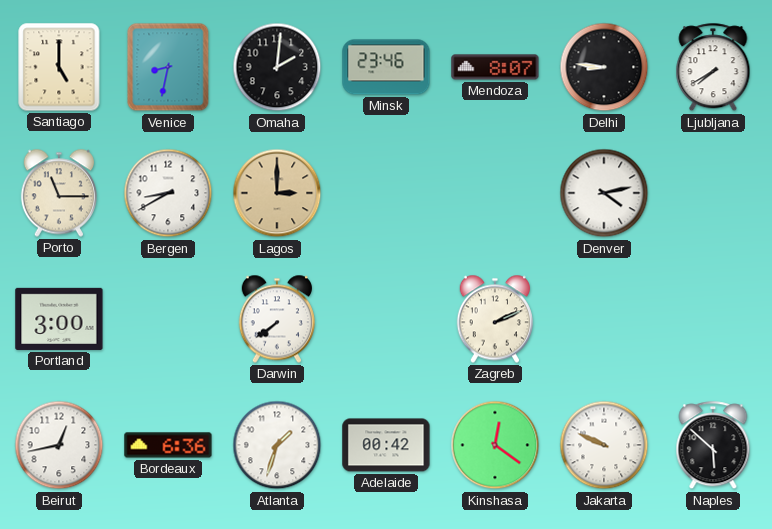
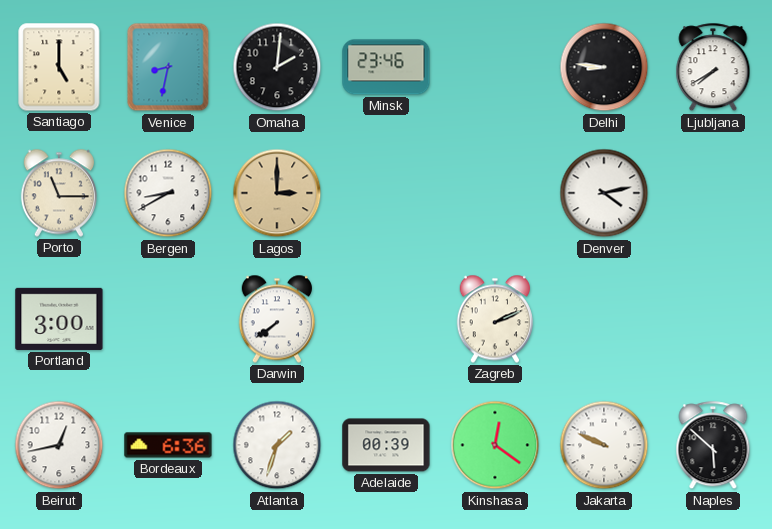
Mendoza: 8:07 -> none
Adelaide: 00:42 -> 00:39
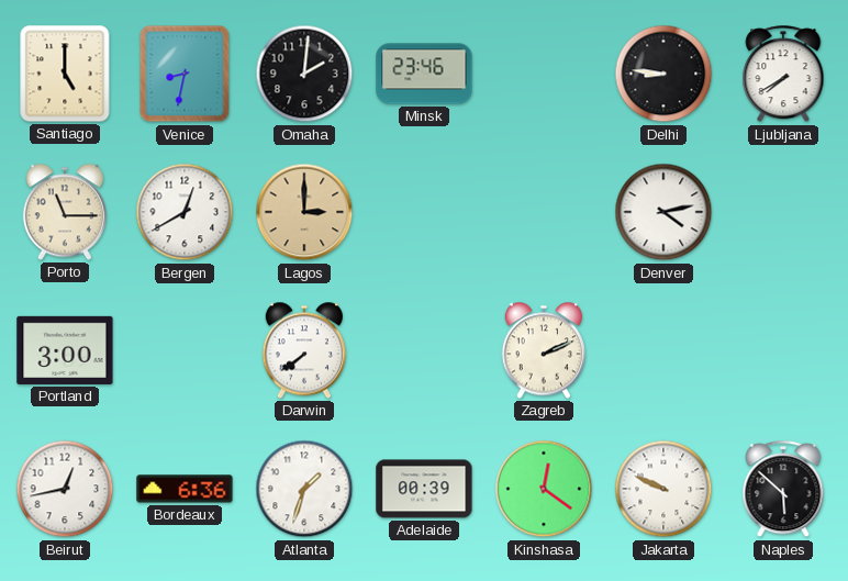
Bergen: 8:40 -> 12:40
